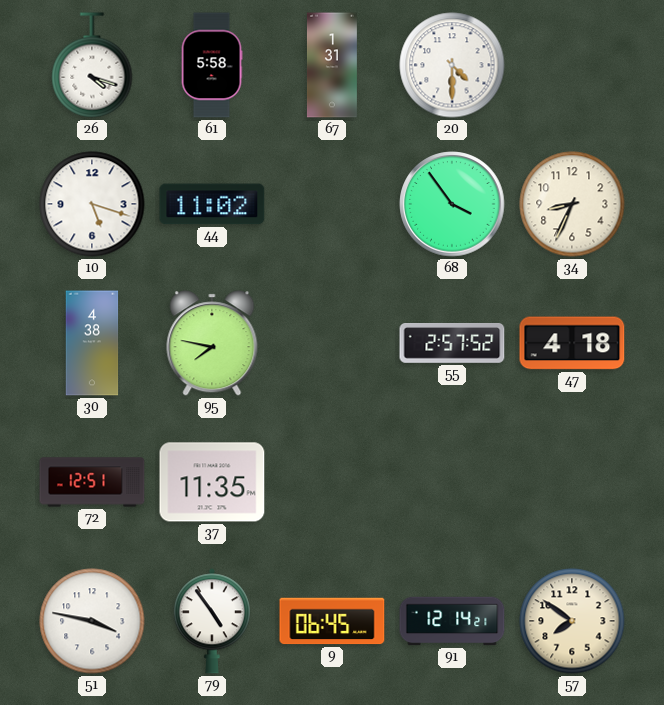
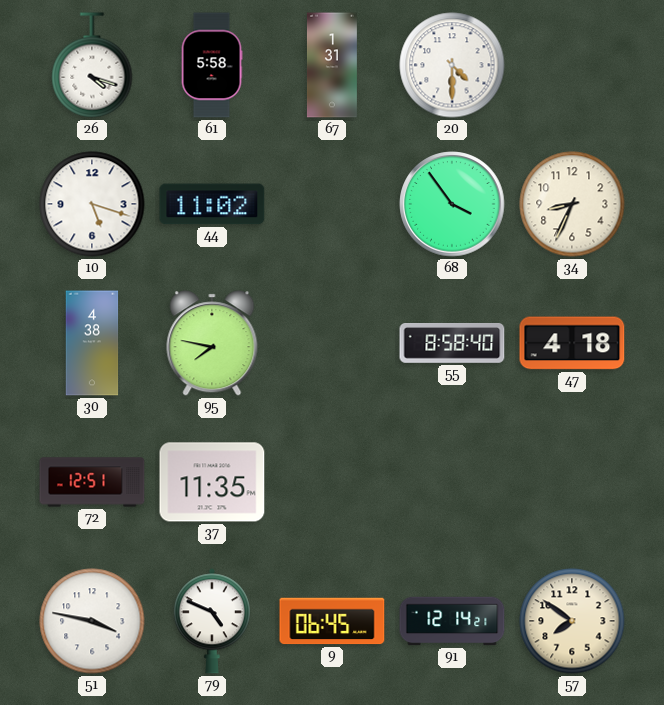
55: 2:57 -> 8:58
79: 4:54 -> 4:49
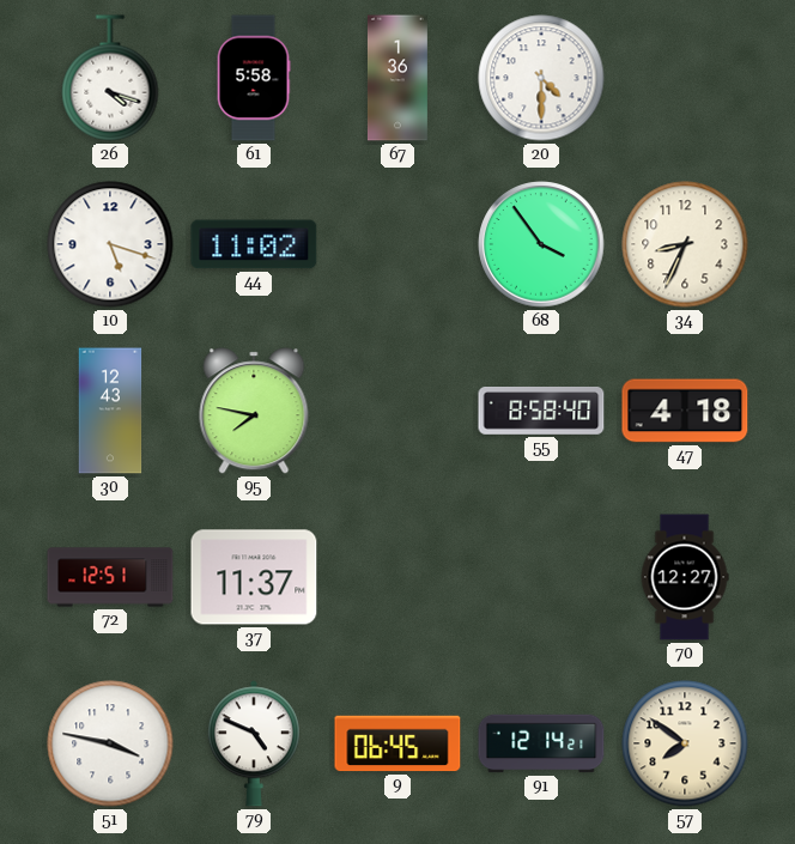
67: 1:31 -> 1:36
30: 4:38 -> 12:43
37: 11:35 -> 11:37
70: none -> 12:27
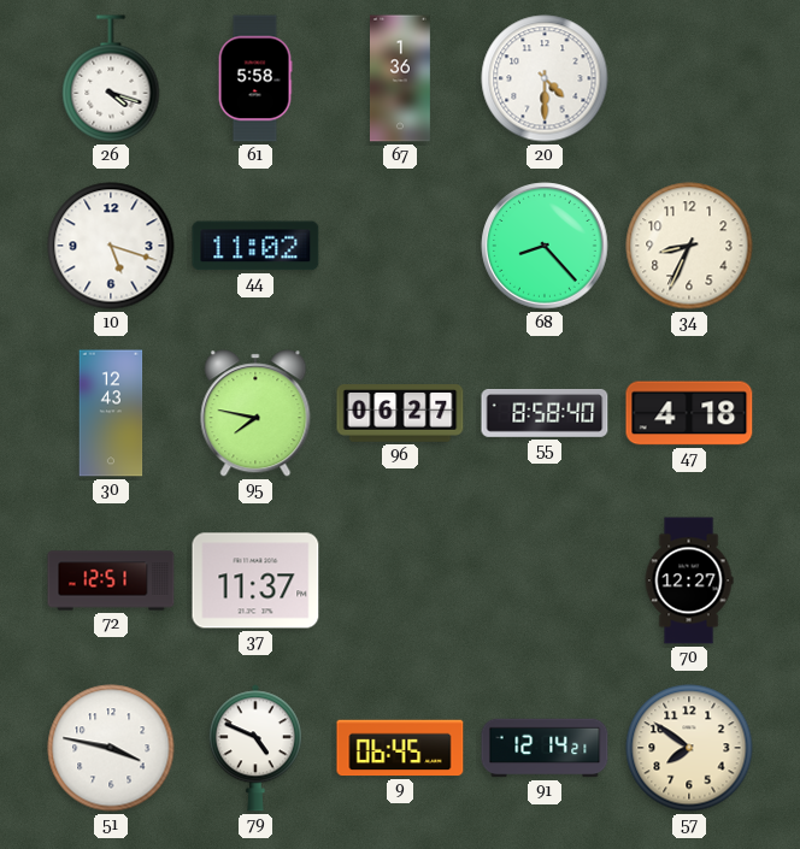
68: 3:54 -> 8:23
96: none -> 06:27
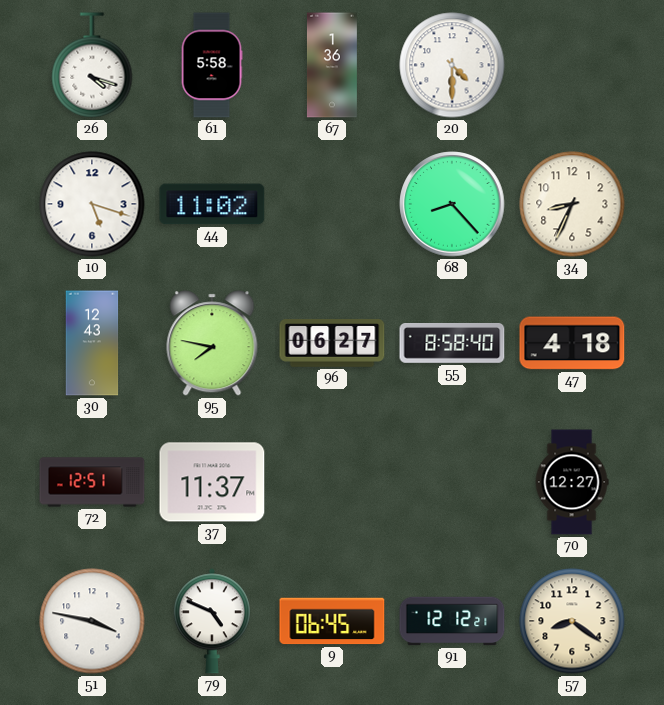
91: 12:14 -> 12:12
57: 7:51 -> 8:21
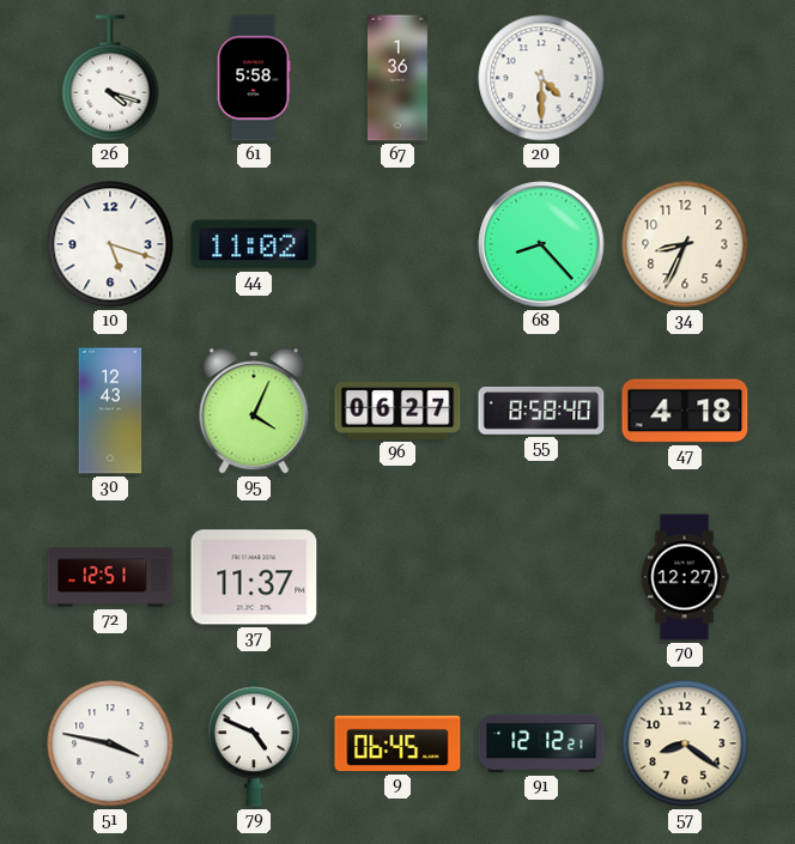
95: 7:47 -> 4:04
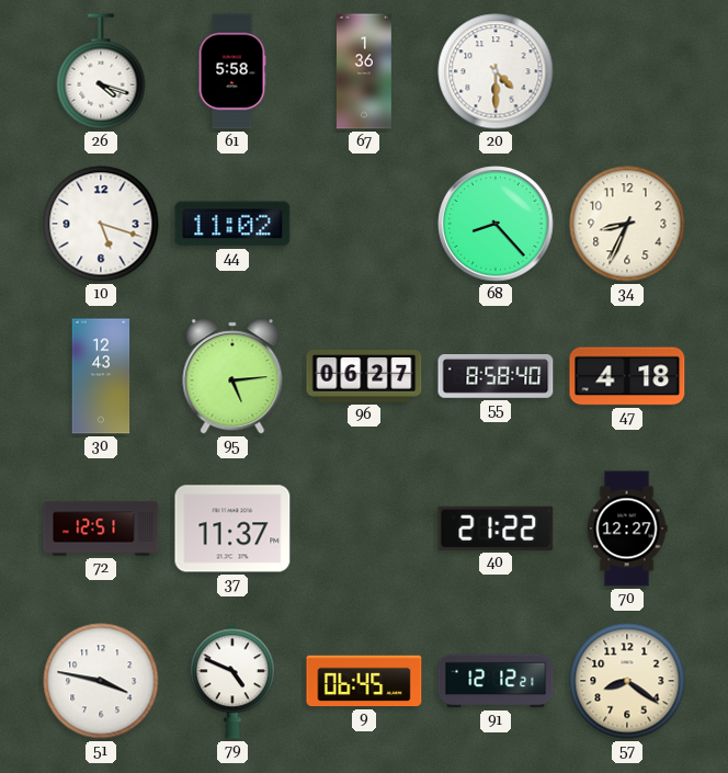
95: 4:04 -> 5:14
40: none -> 21:22
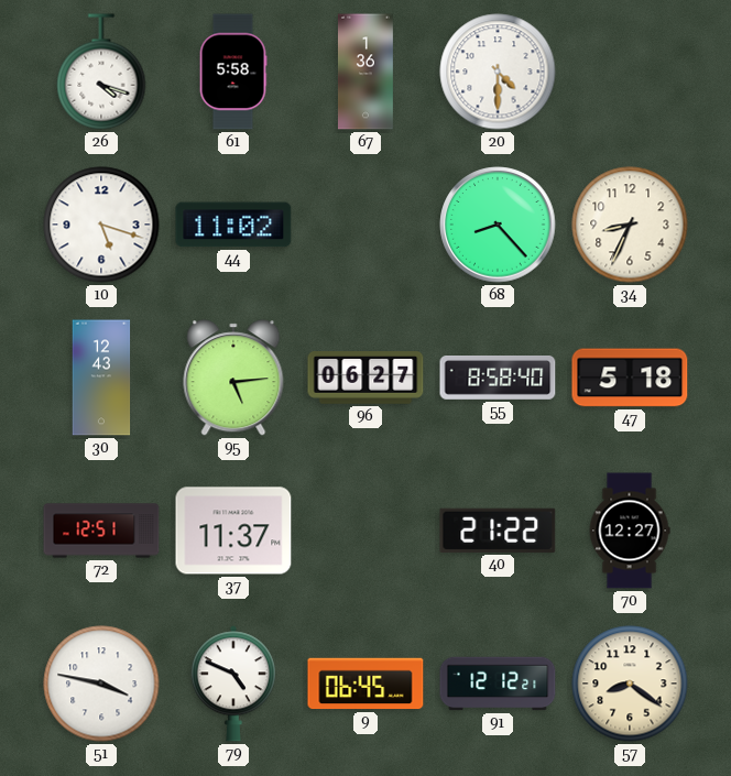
47: 4:18 -> 5:18
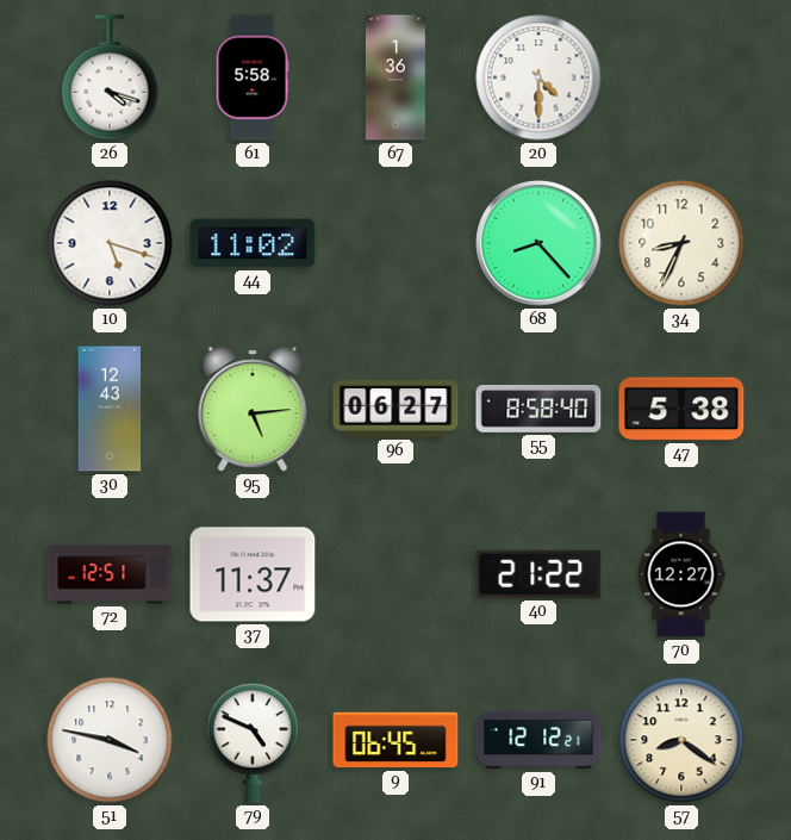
47: 5:18 -> 5:38
